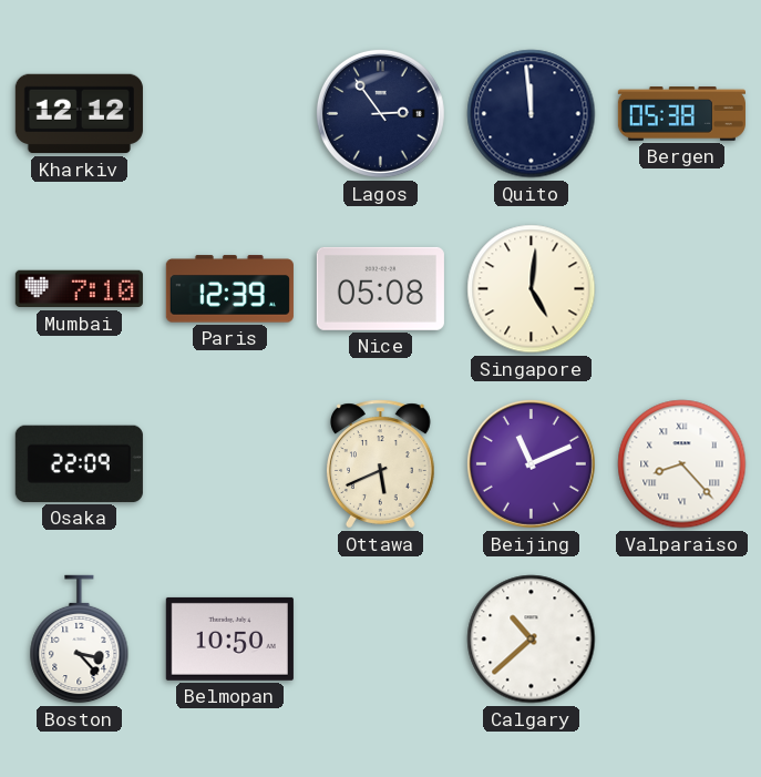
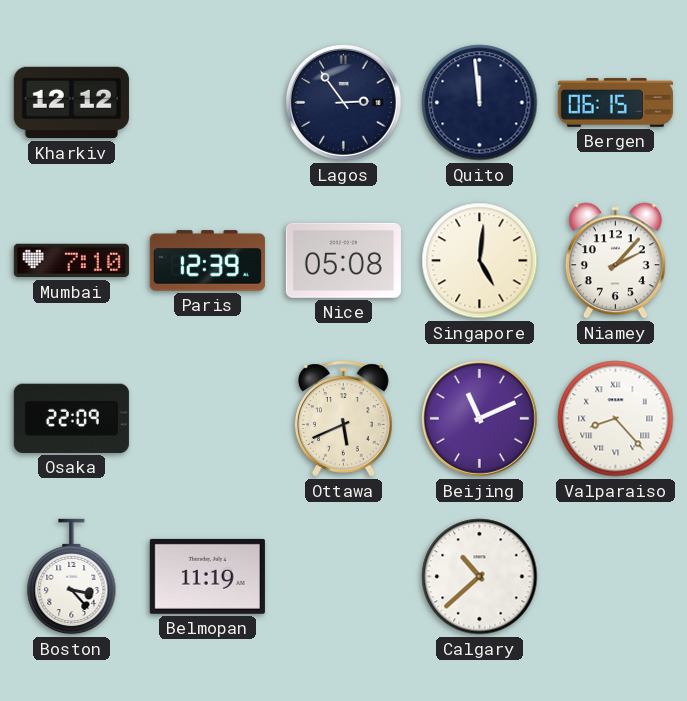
Bergen: 05:38 -> 06:15
Niamey: none -> 2:07
Belmopan: 10:50 -> 11:19
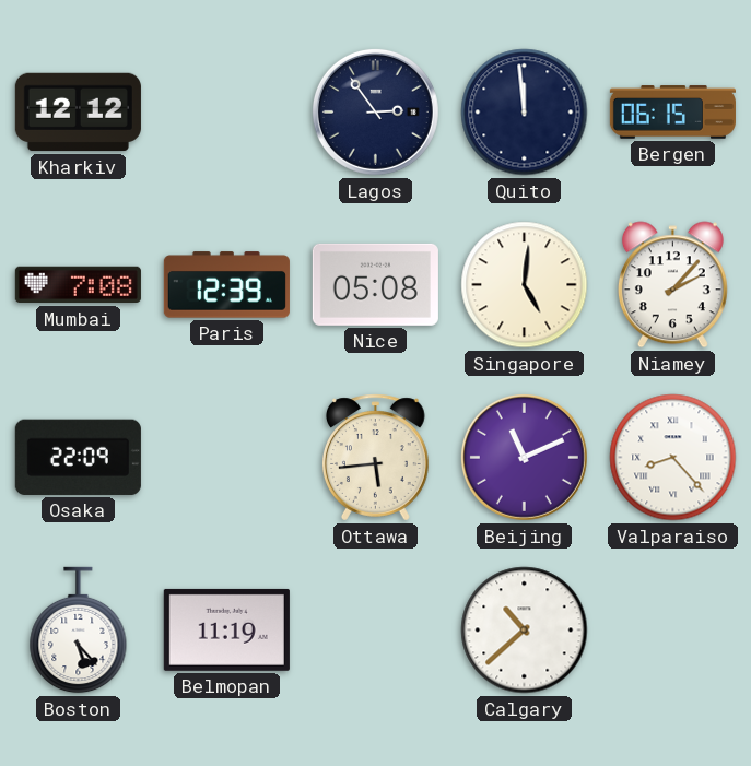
Mumbai: 7:10 -> 7:08
Ottawa: 5:41 -> 5:44
Boston: 3:23 -> 5:23
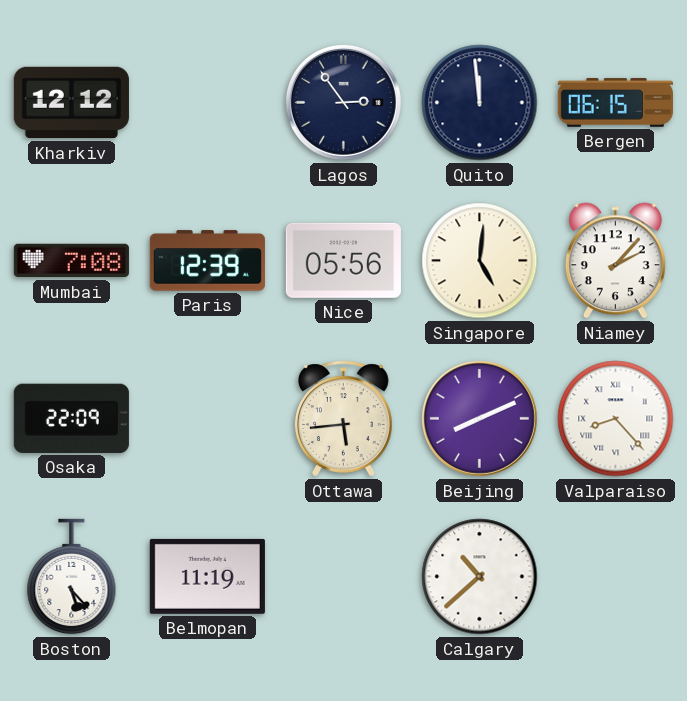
Nice: 05:08 -> 05:56
Beijing: 11:11 -> 8:11
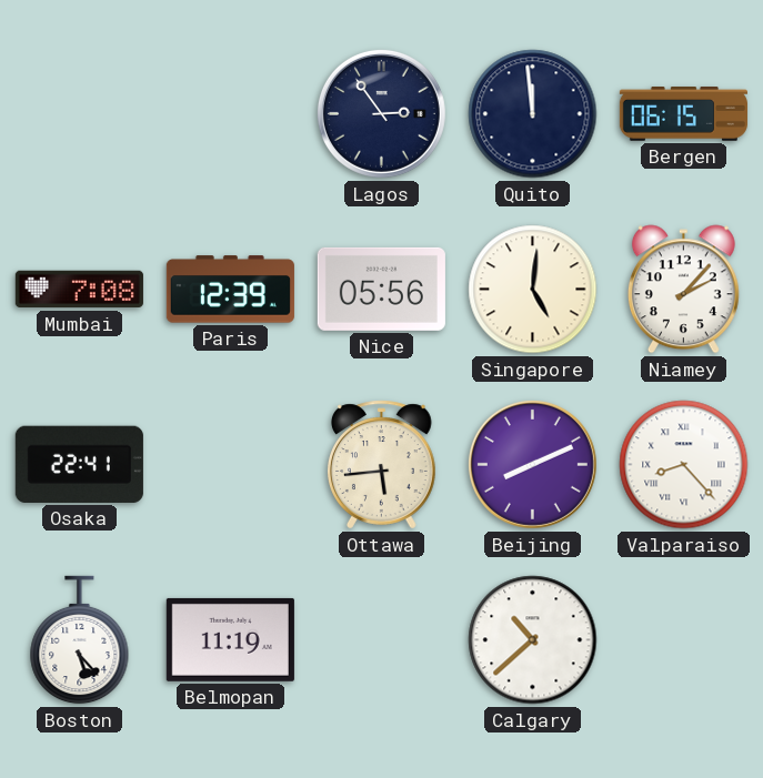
Kharkiv: 12:12 -> none
Osaka: 22:09 -> 22:41
